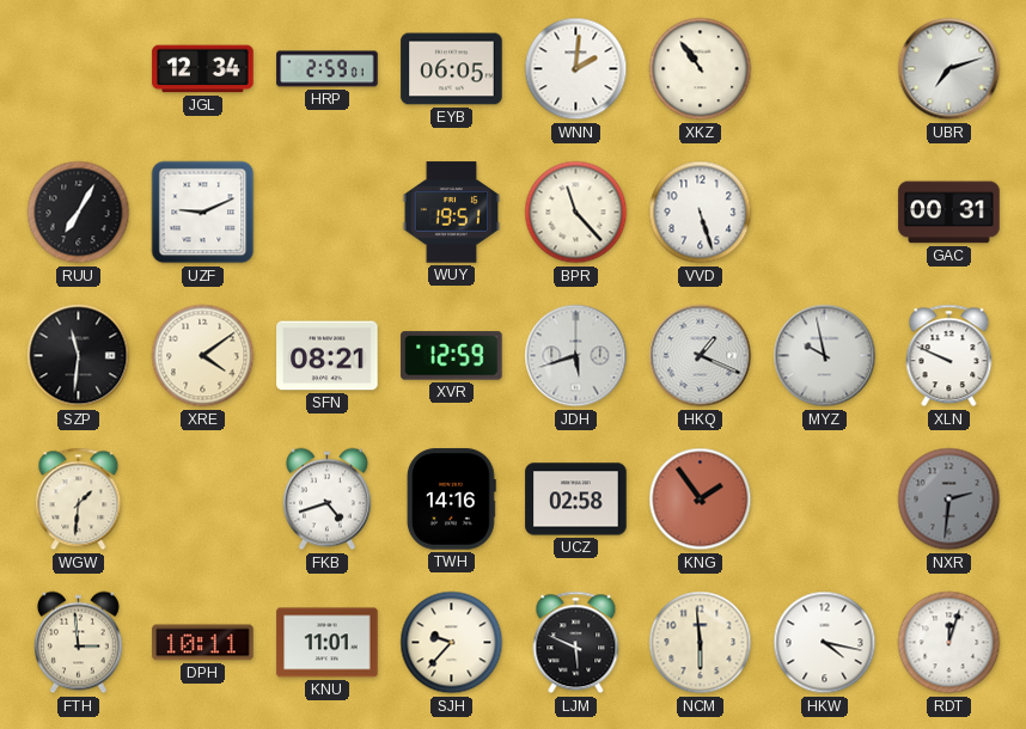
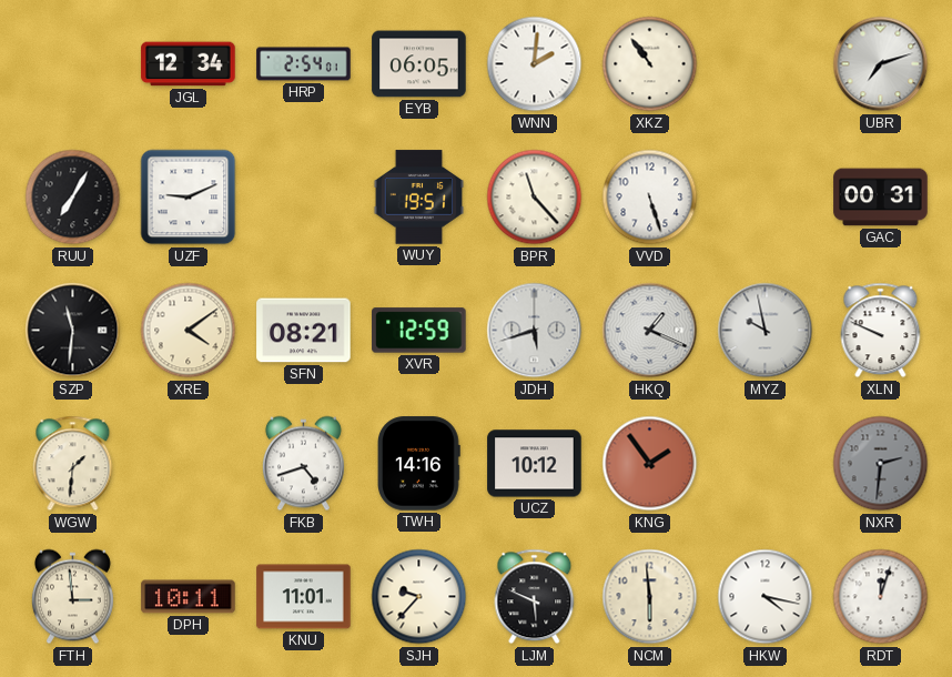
HRP: 2:59 -> 2:54
UCZ: 02:58 -> 10:12
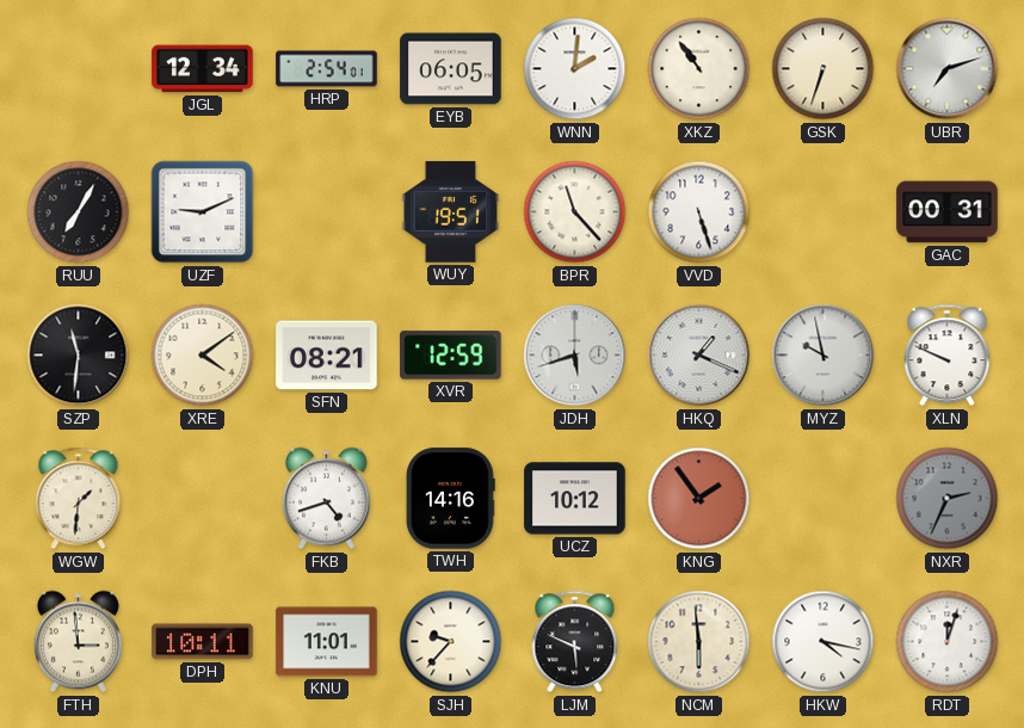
GSK: none -> 6:33
NXR: 2:31 -> 2:34
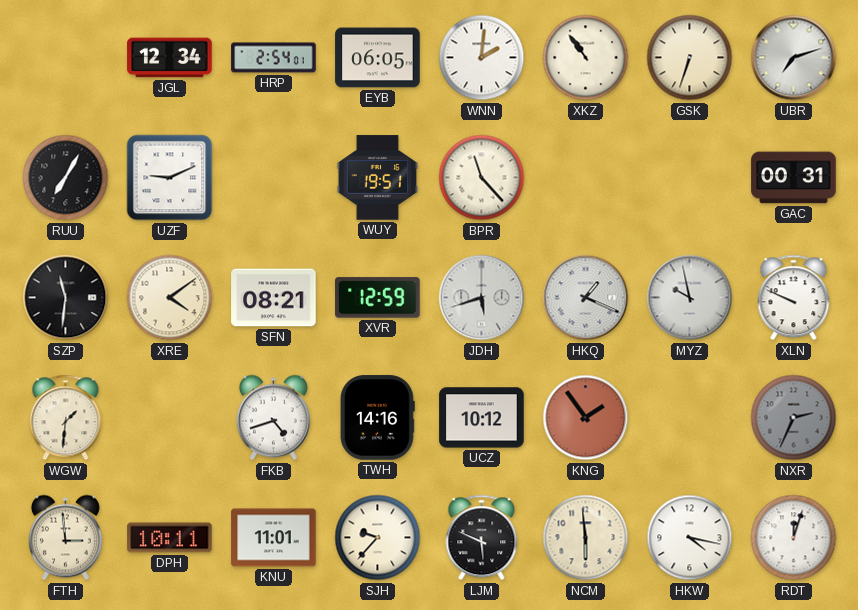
VVD: 5:27 -> none
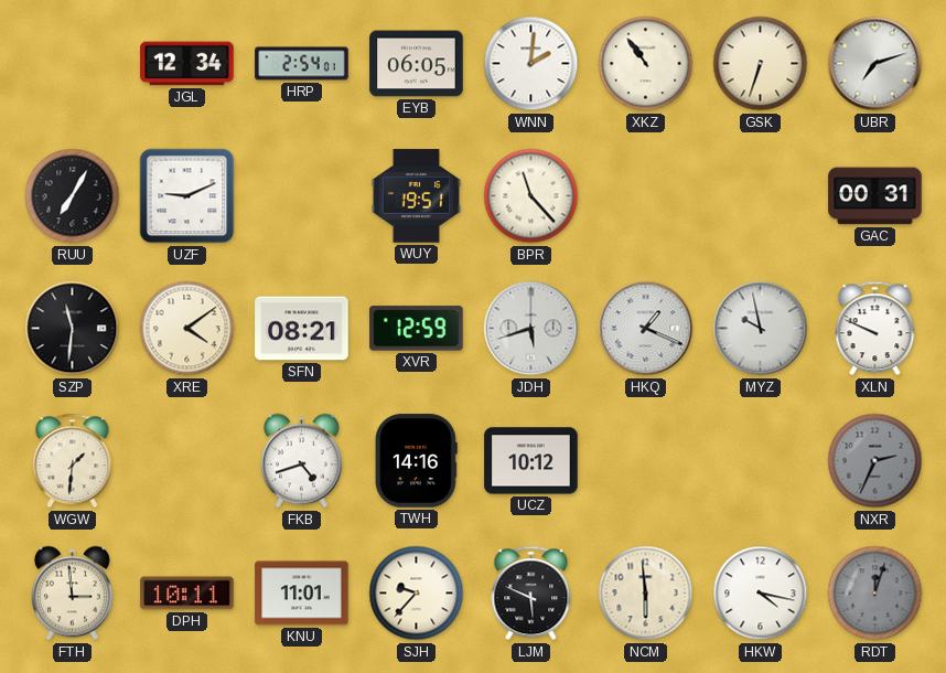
KNG: 1:54 -> none
RDT dial: white -> grey
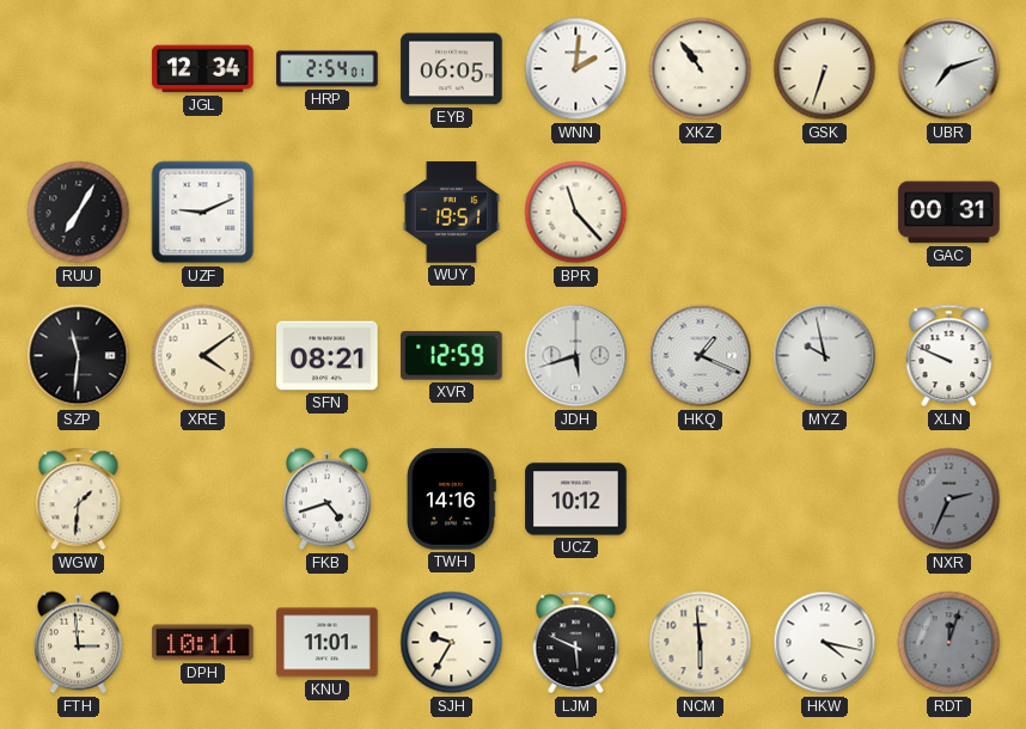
SJH: 9:37 -> 9:35
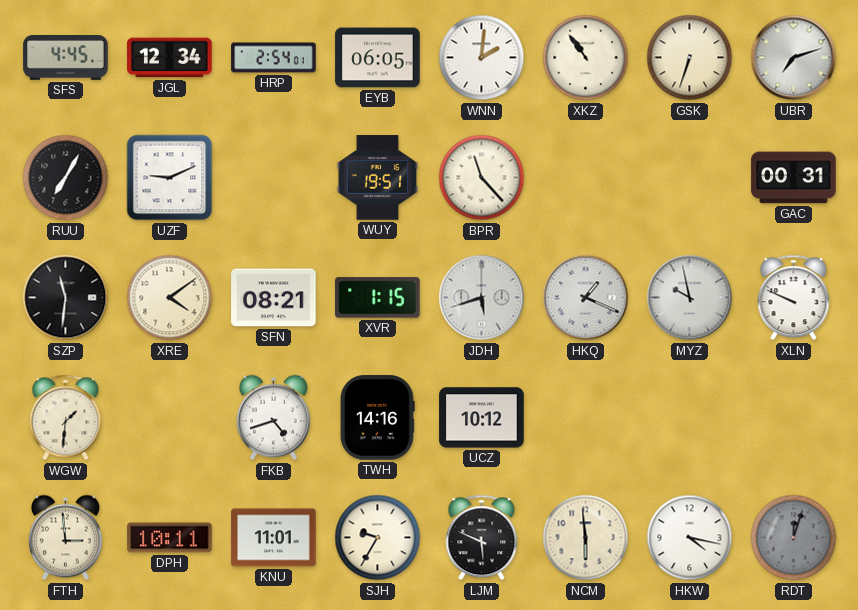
SFS: none -> 4:45
XVR: 12:59 -> 1:15
NXR: 2:34 -> none
